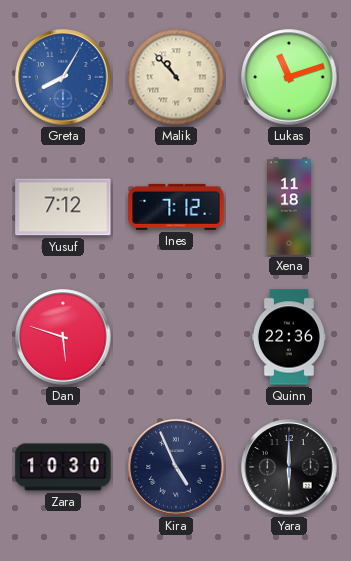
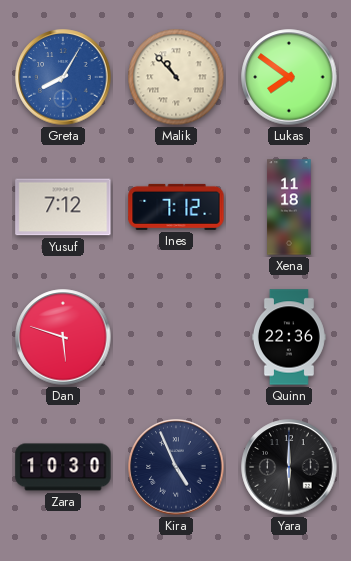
Lukas: 11:12 -> 7:51
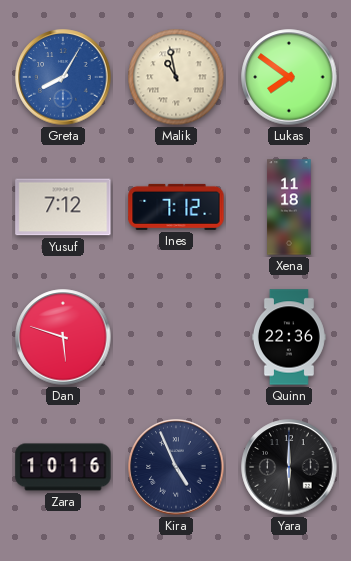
Malik: 10:53 -> 10:58
Zara: 10:30 -> 10:16
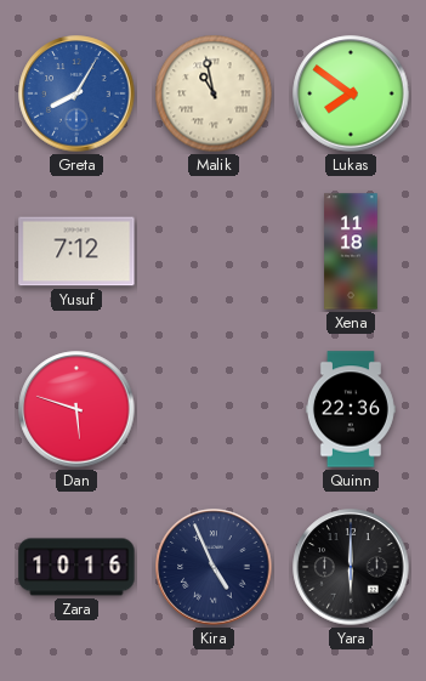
Ines: 7:12 -> none
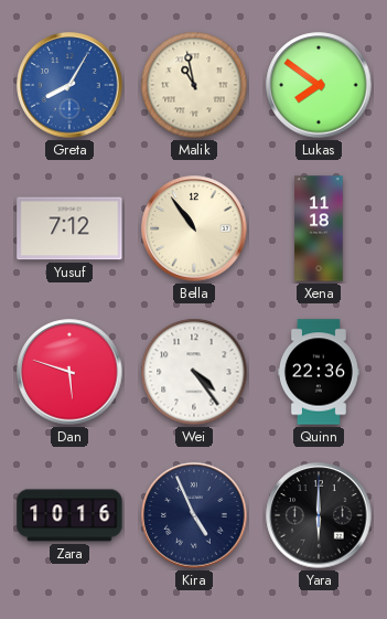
Bella: none -> 10:54
Wei: none -> 4:24
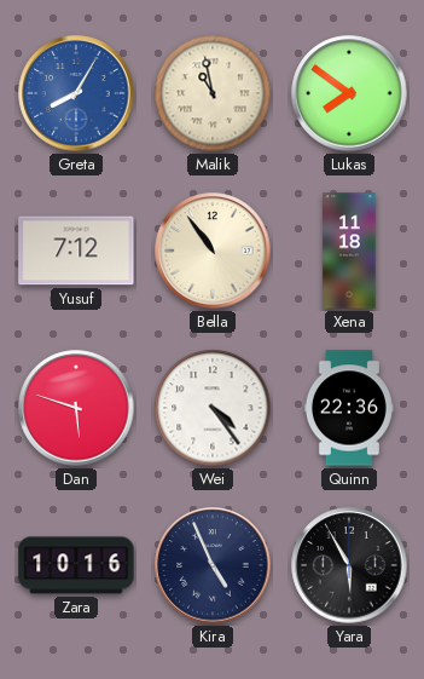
Yara: 6:00 -> 5:55
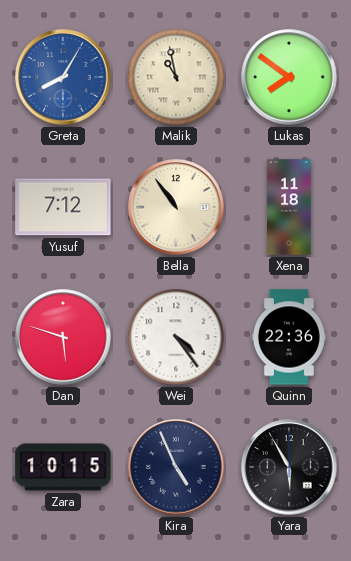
Zara: 10:16 -> 10:15
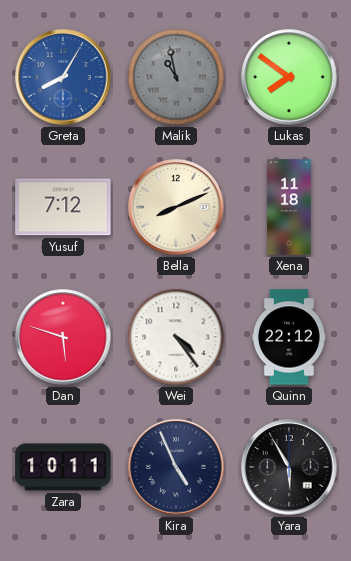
Malik dial: cream -> grey
Bella: 10:54 -> 8:11
Quinn: 22:36 -> 22:12
Zara: 10:15 -> 10:11
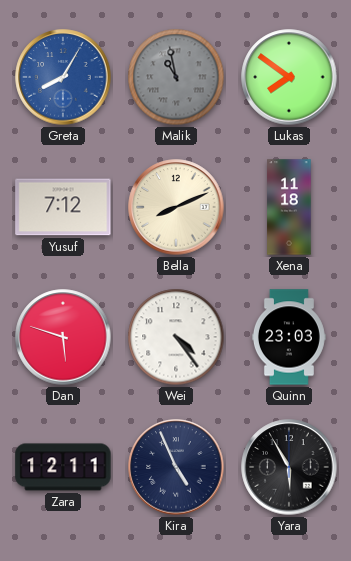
Quinn: 22:12 -> 23:03
Zara: 10:11 -> 12:11
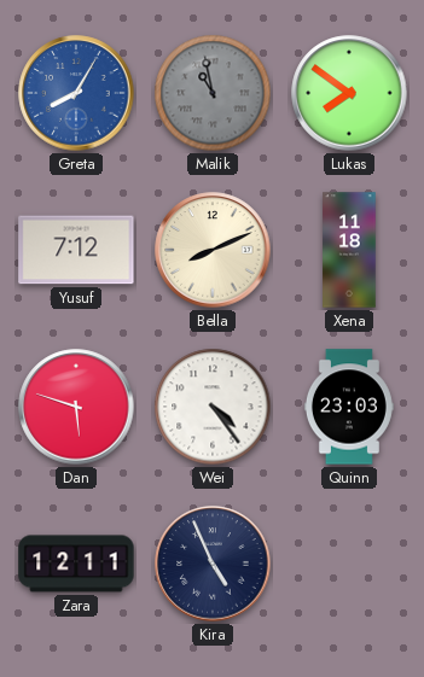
Yara: 5:55 -> none
